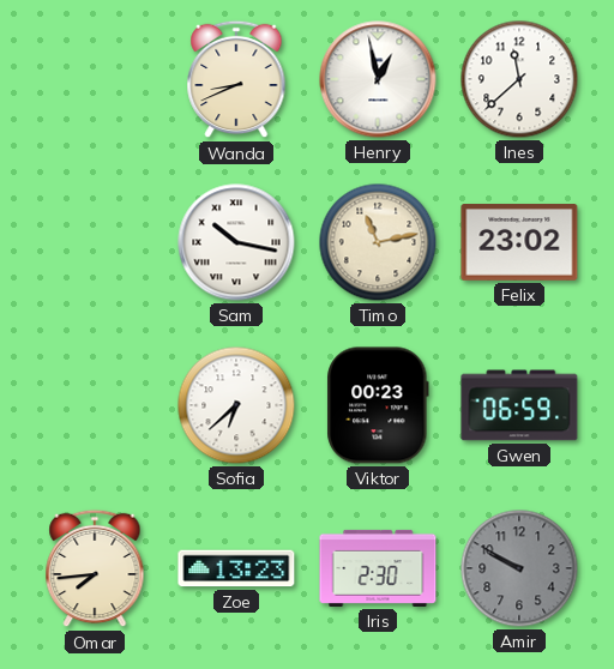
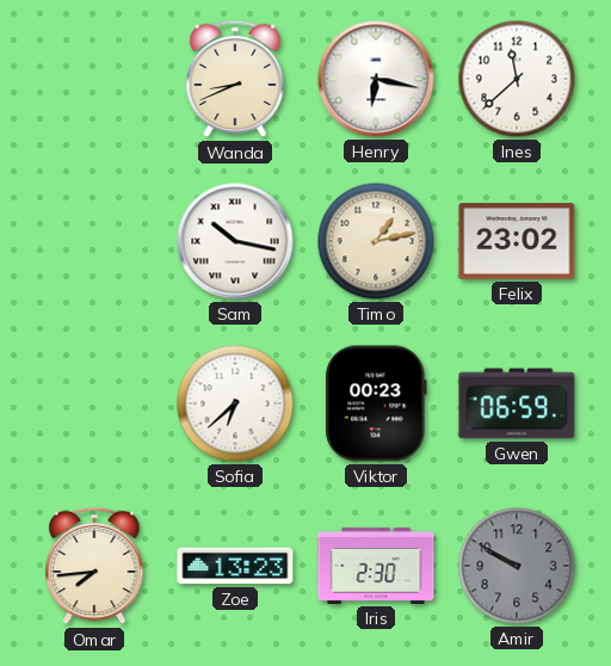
Henry: 12:58 -> 6:17
Timo: 11:13 -> 1:13
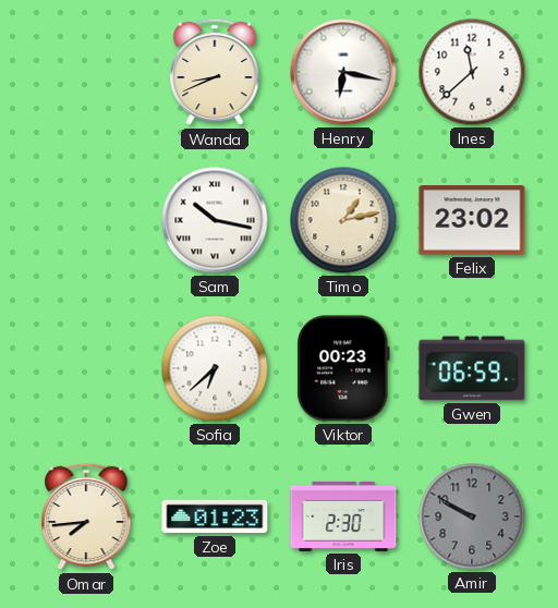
Zoe: 13:23 -> 01:23
